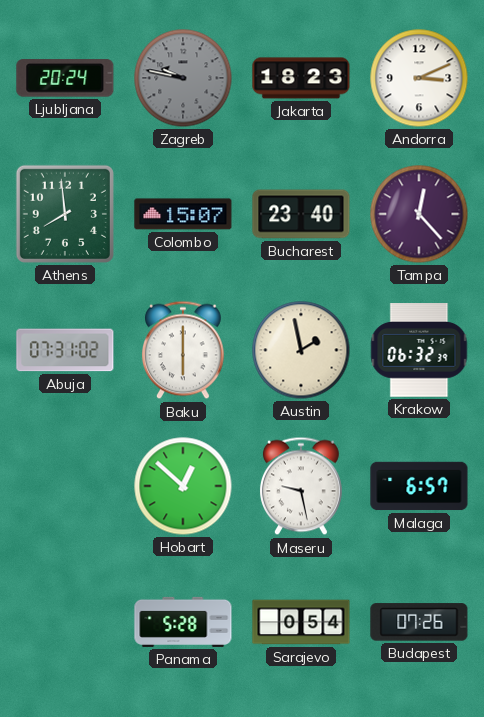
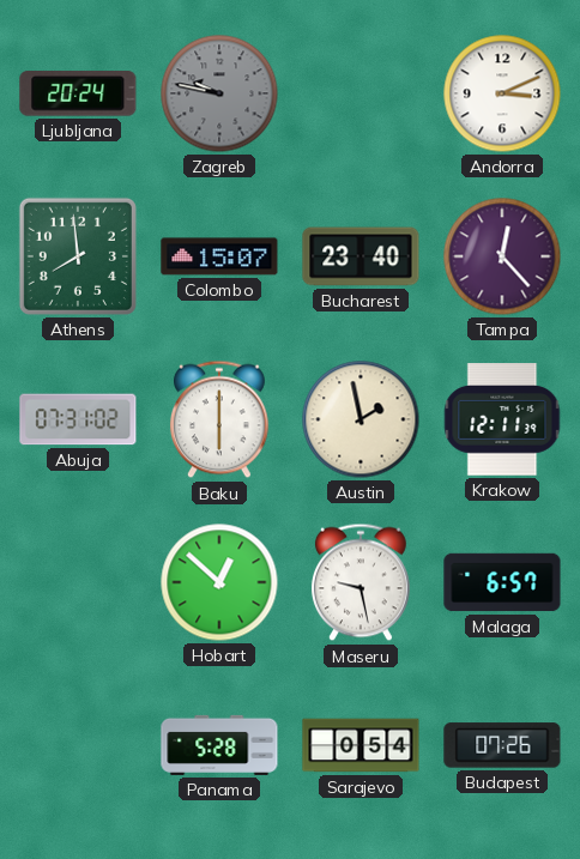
Jakarta: 18:23 -> none
Krakow: 06:32 -> 12:11
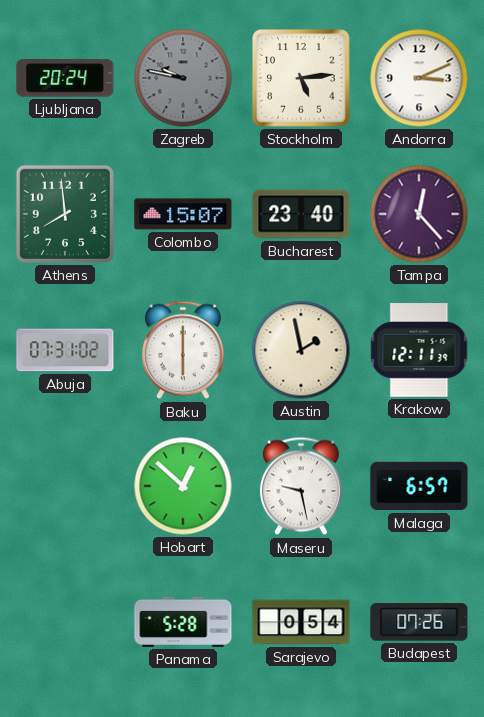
Stockholm: none -> 5:14
